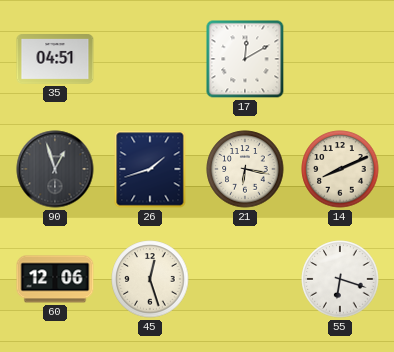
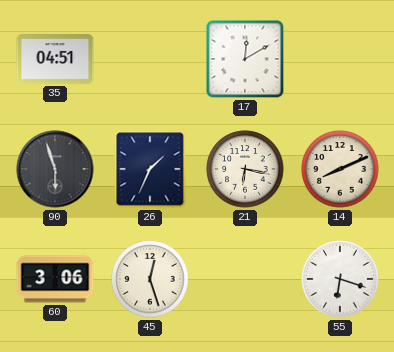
90: 12:57 -> 5:57
26: 1:42 -> 1:34
60: 12:06 -> 3:06
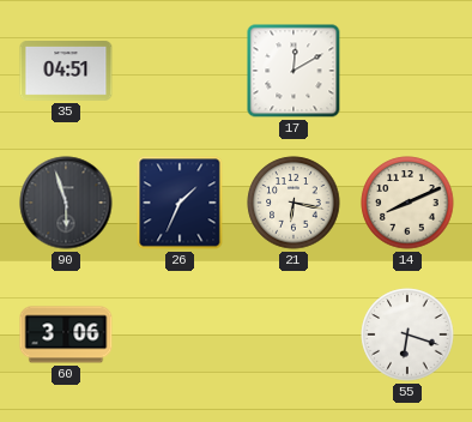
45: 12:27 -> none
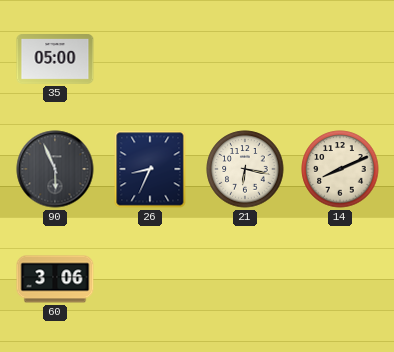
35: 04:51 -> 05:00
17: 12:10 -> none
90: 5:57 -> 5:56
26: 1:34 -> 8:34
55: 6:18 -> none
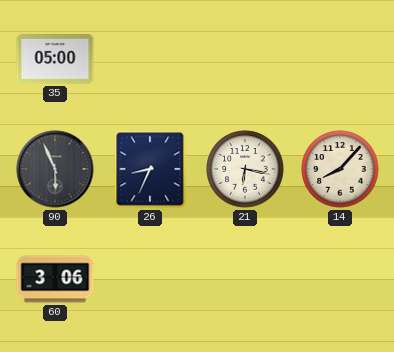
14: 8:11 -> 8:07
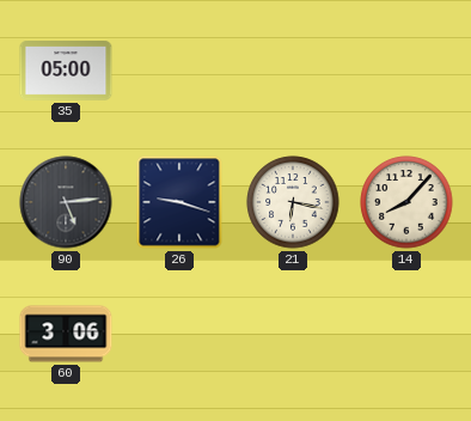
90: 5:56 -> 5:14
26: 8:34 -> 9:18
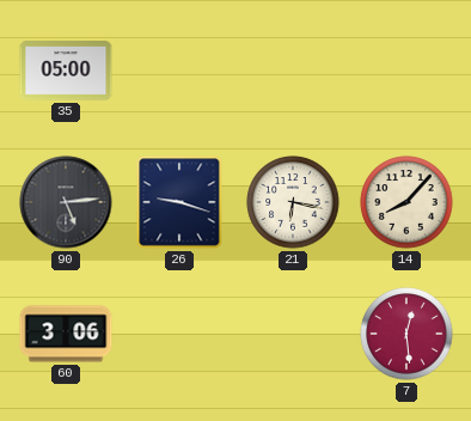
7: none -> 12:29
